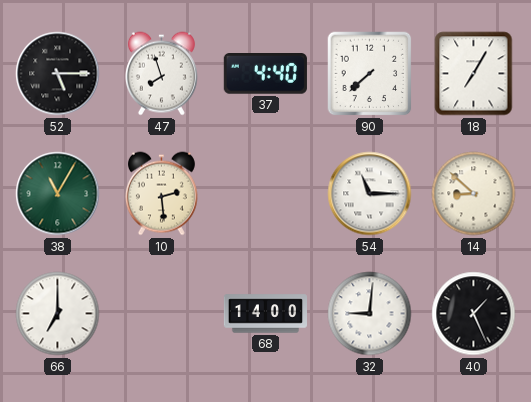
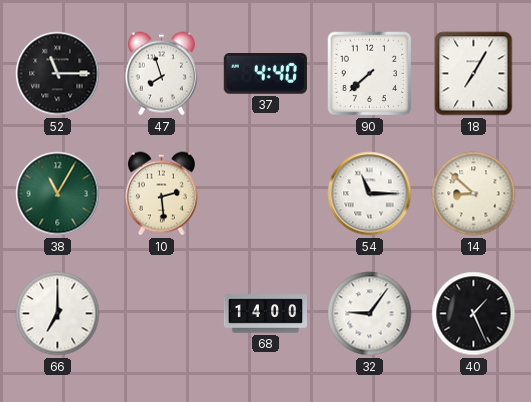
52: 5:15 -> 11:15
32: 9:01 -> 9:06
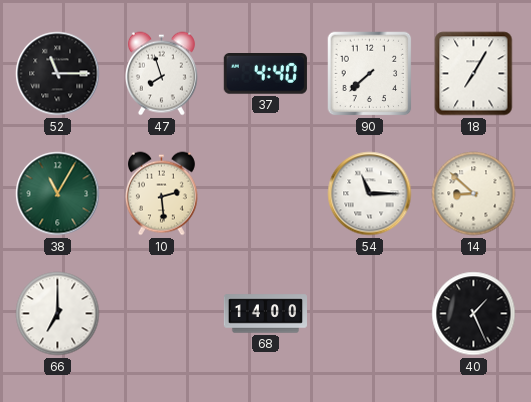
32: 9:06 -> none
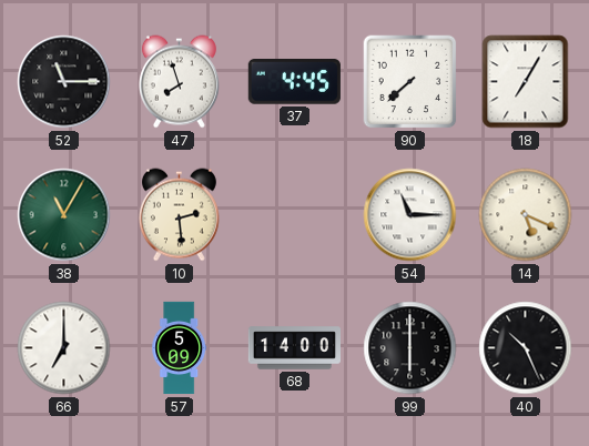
37: 4:40 -> 4:45
14: 8:52 -> 5:19
57: none -> 5:09
99: none -> 6:00
40: 1:26 -> 10:26
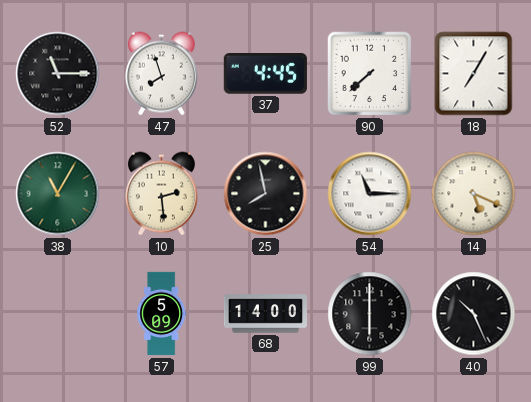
25: none -> 7:58
66: 7:00 -> none
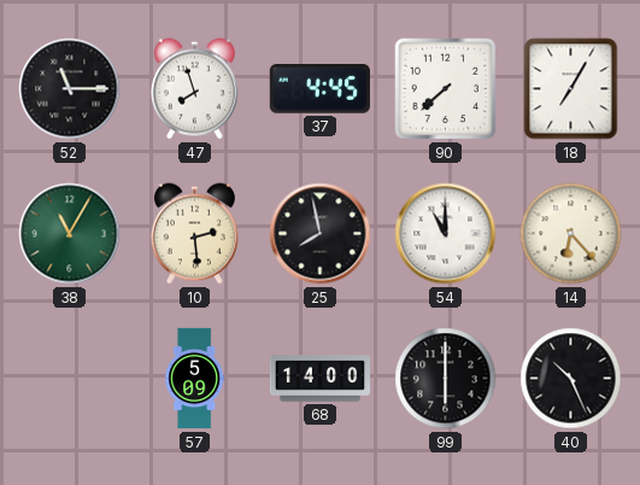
54: 11:15 -> 11:00
14: 5:19 -> 6:23
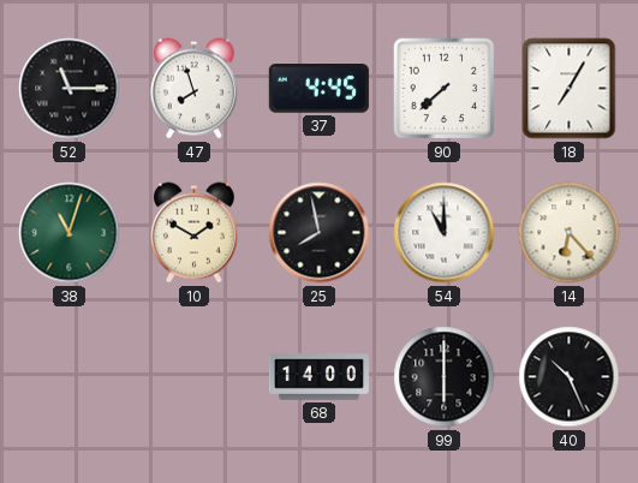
38: 11:05 -> 11:03
10: 2:29 -> 1:50
57: 5:09 -> none
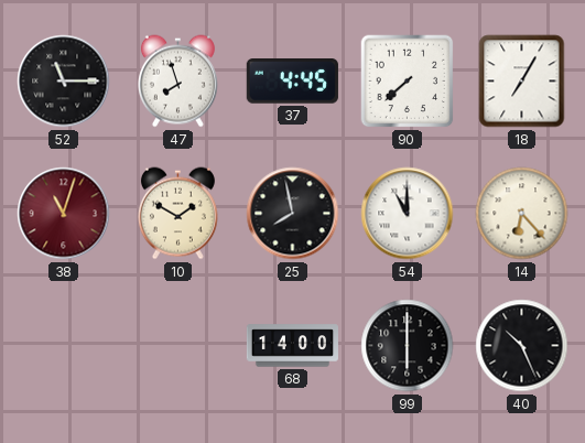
38 dial: green -> burgundy
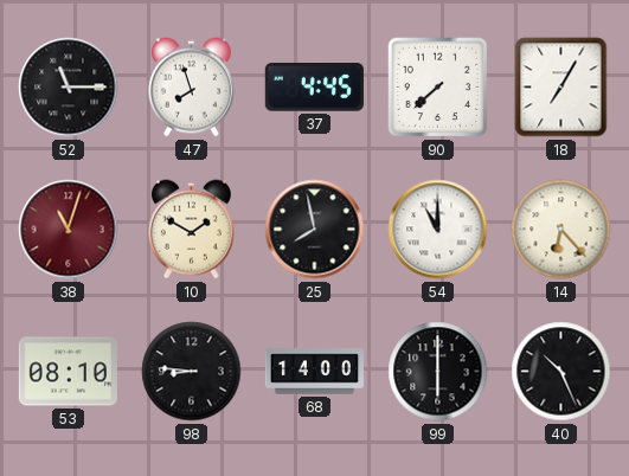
53: none -> 08:10
98: none -> 8:46
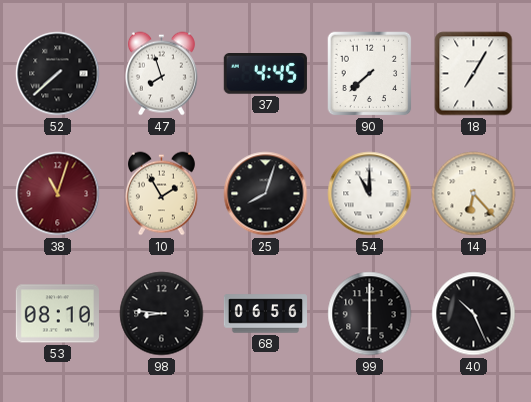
52: 11:15 -> 7:38
10: 1:50 -> 1:55
25: 7:58 -> 8:03
68: 14:00 -> 06:56
